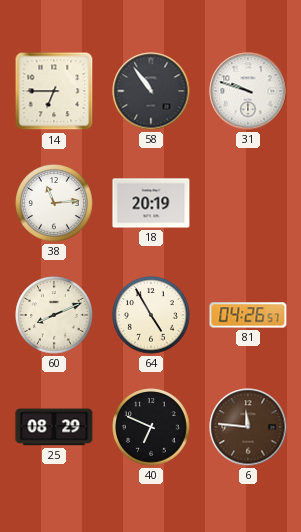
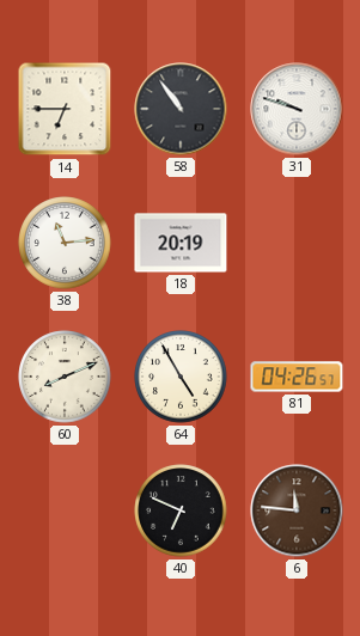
25: 08:29 -> none
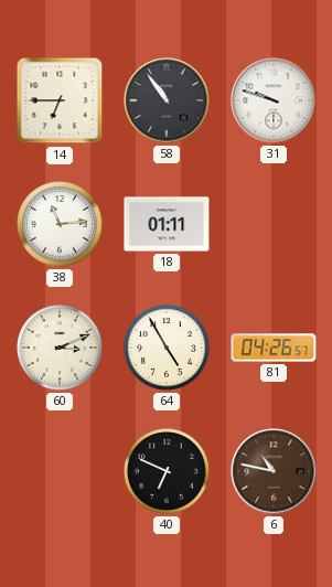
18: 20:19 -> 01:11
60: 8:11 -> 3:11
6: 11:46 -> 10:47
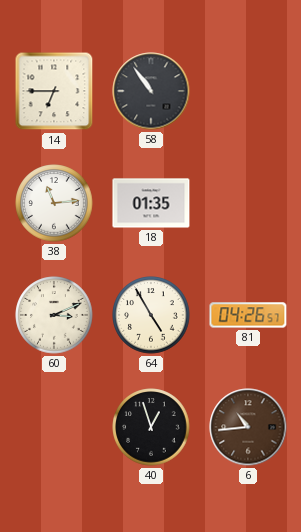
31: 9:48 -> none
18: 01:11 -> 01:35
40: 6:49 -> 12:57
6: 10:47 -> 10:44
